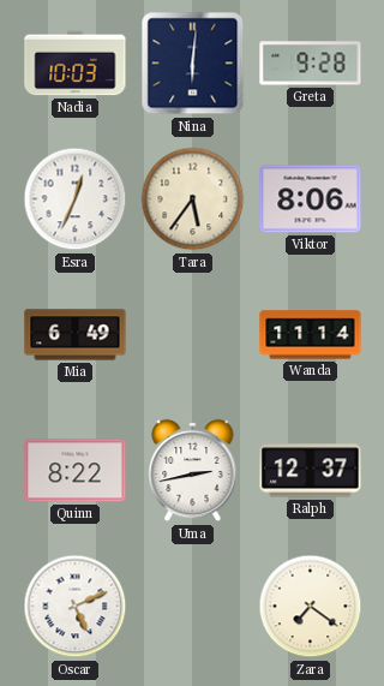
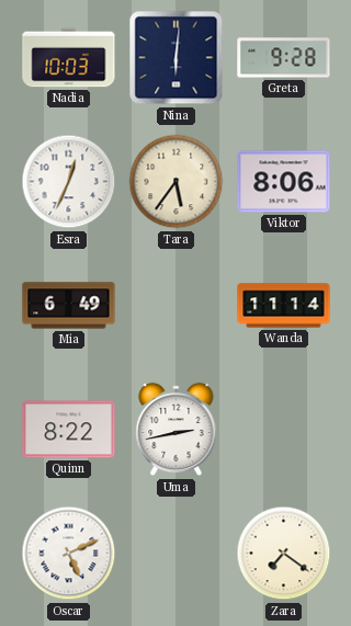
Ralph: 12:37 -> none
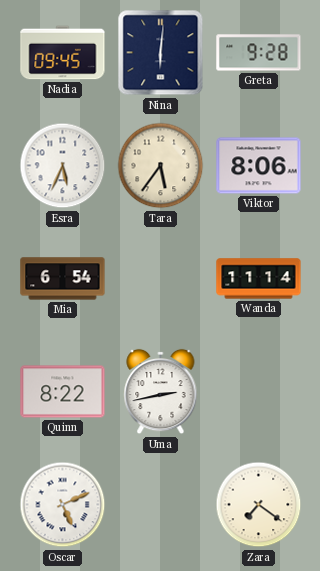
Nadia: 10:03 -> 09:45
Esra: 12:34 -> 5:34
Mia: 6:49 -> 6:54
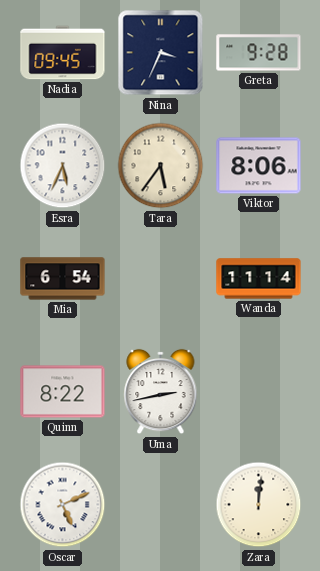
Nina: 6:01 -> 3:34
Zara: 7:21 -> 12:01
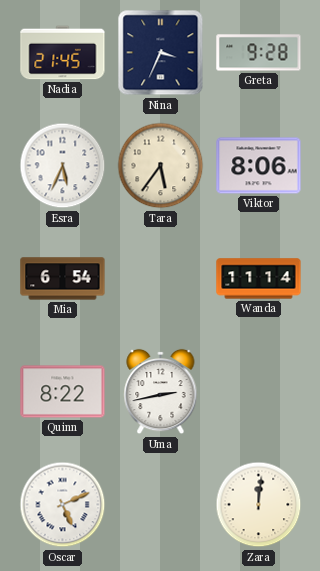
Nadia: 09:45 -> 21:45
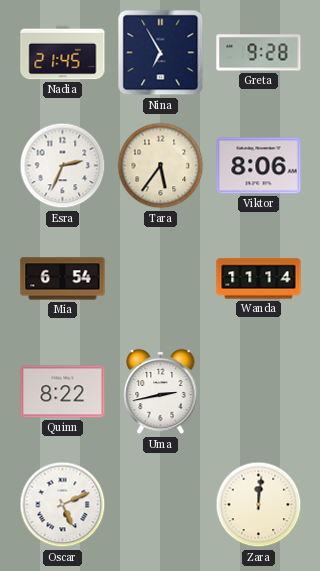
Nina: 3:34 -> 6:55
Esra: 5:34 -> 2:34
